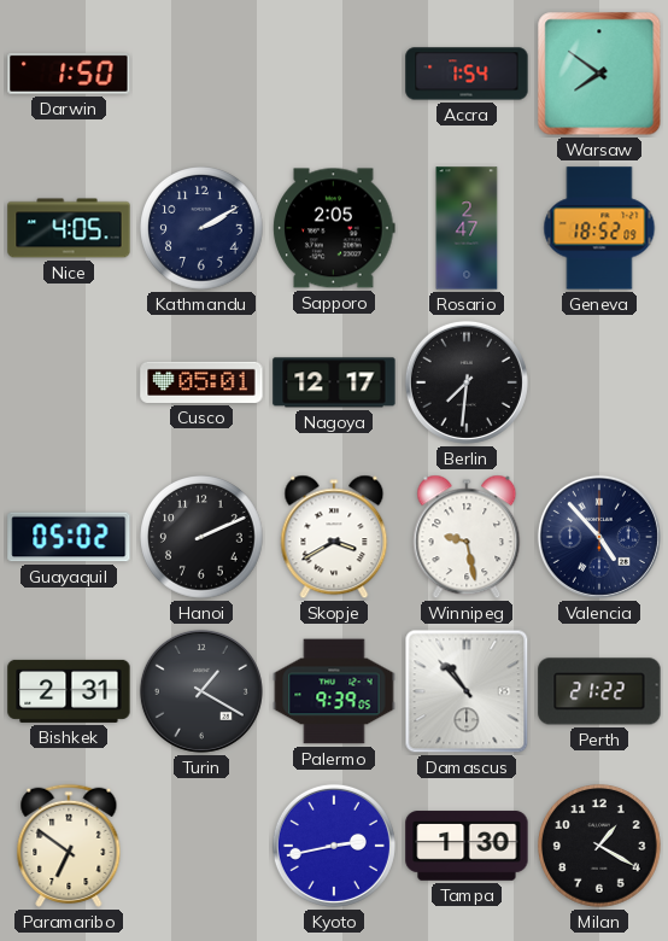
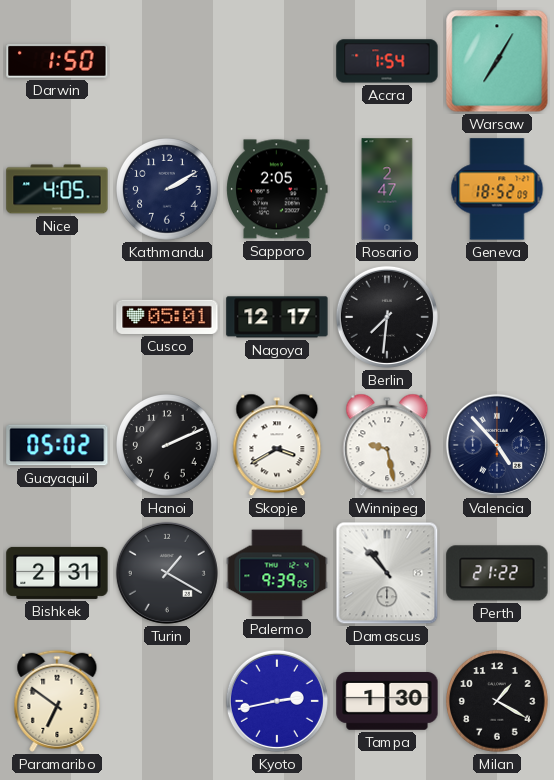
Warsaw: 7:51 -> 7:05
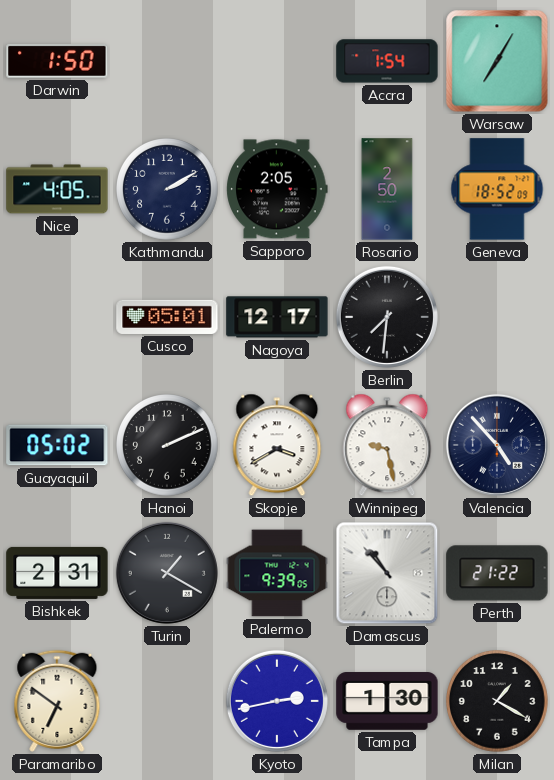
Rosario: 2:47 -> 2:50
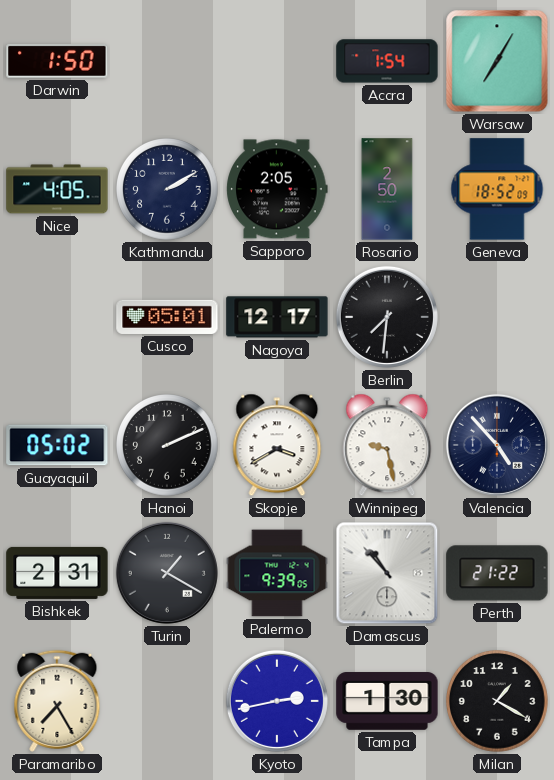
Paramaribo: 6:51 -> 7:25
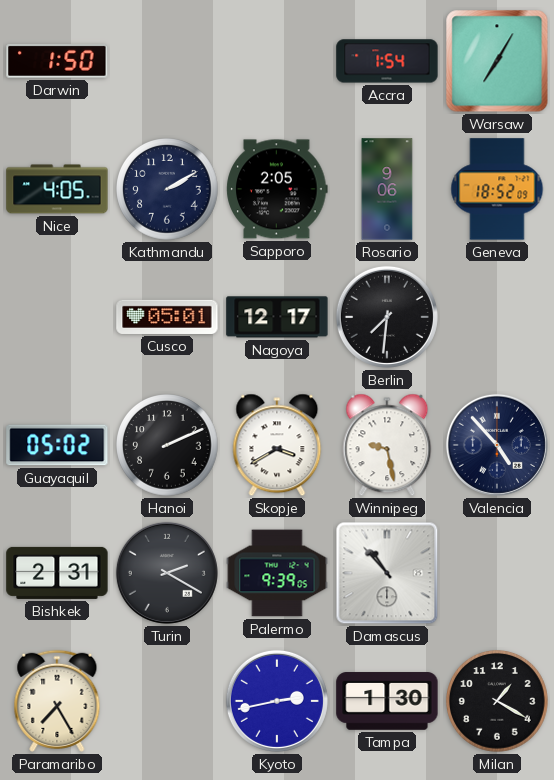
Rosario: 2:50 -> 9:06
Turin: 1:20 -> 2:20
Perth: 21:22 -> none
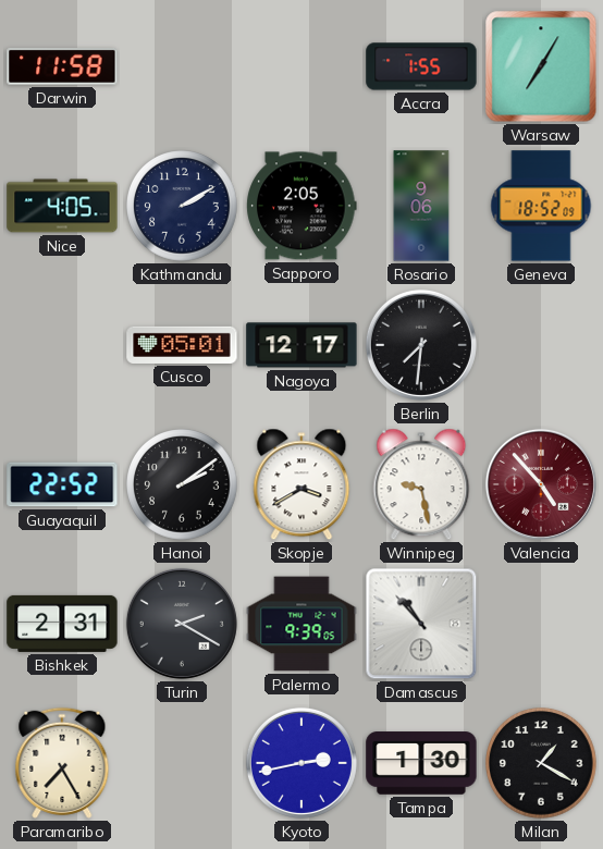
Darwin: 1:50 -> 11:58
Accra: 1:54 -> 1:55
Guayaquil: 05:02 -> 22:52
Hanoi: 2:11 -> 2:09
Valencia dial: navy -> burgundy
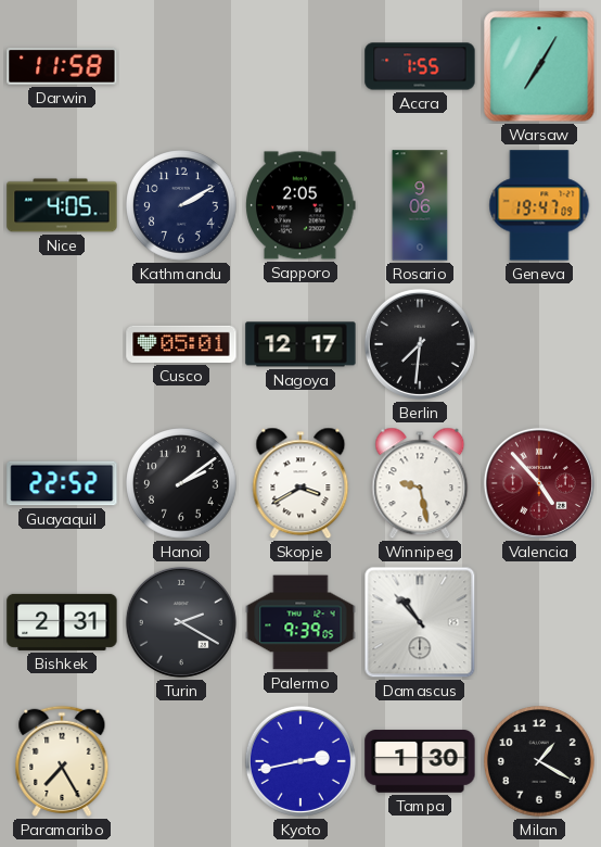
Geneva: 18:52 -> 19:47
